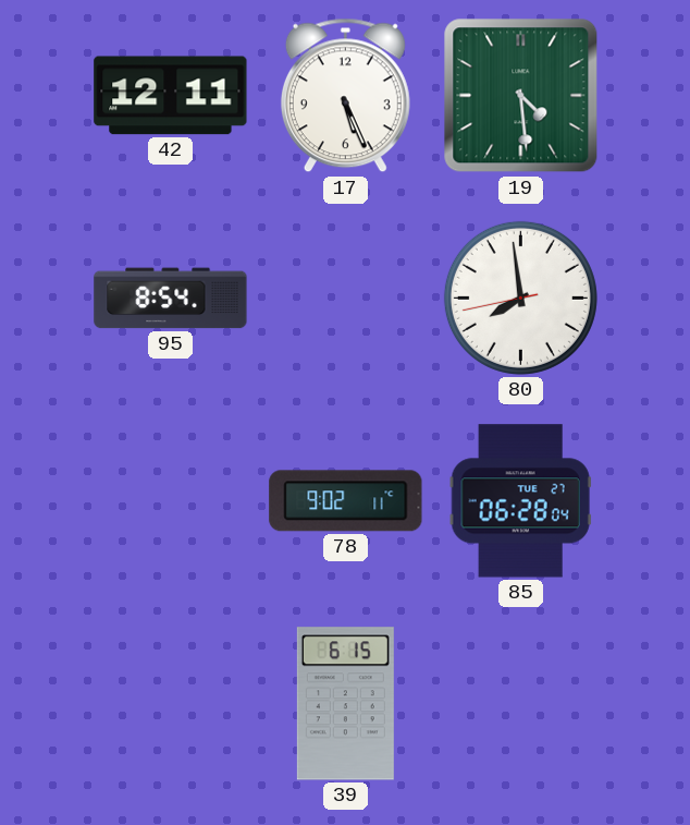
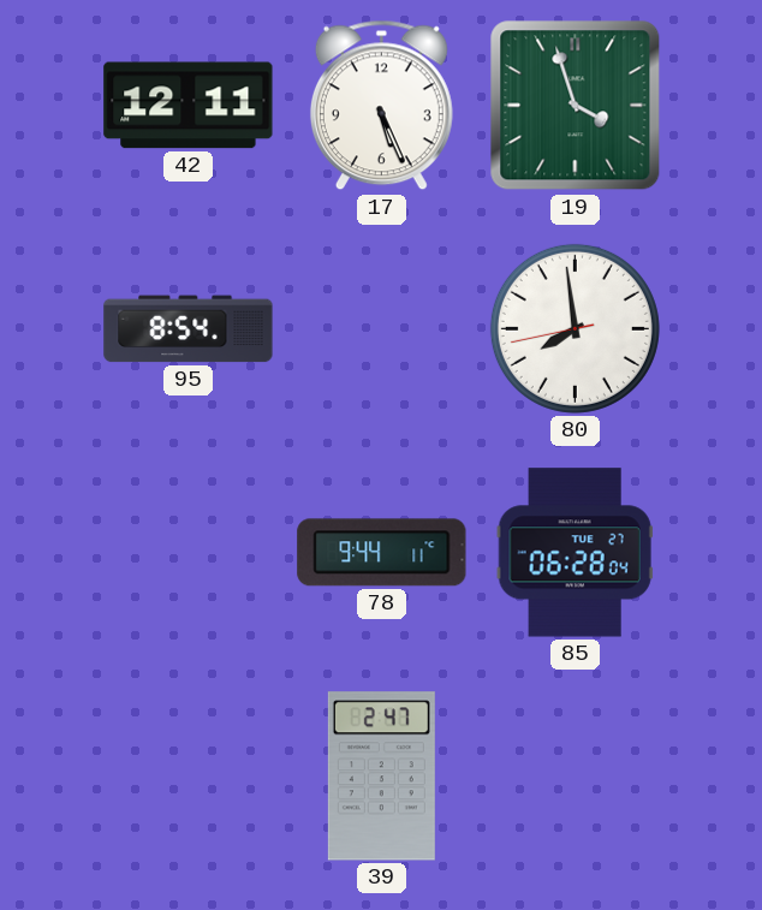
19: 4:29 -> 3:57
78: 9:02 -> 9:44
39: 6:15 -> 2:47
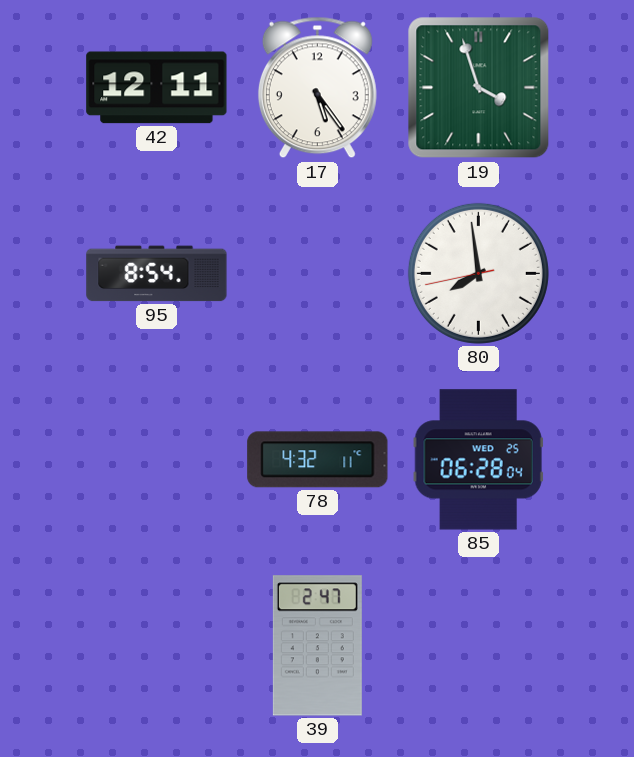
17: 5:26 -> 5:24
78: 9:44 -> 4:32
85 date: TUE 27 -> WED 25
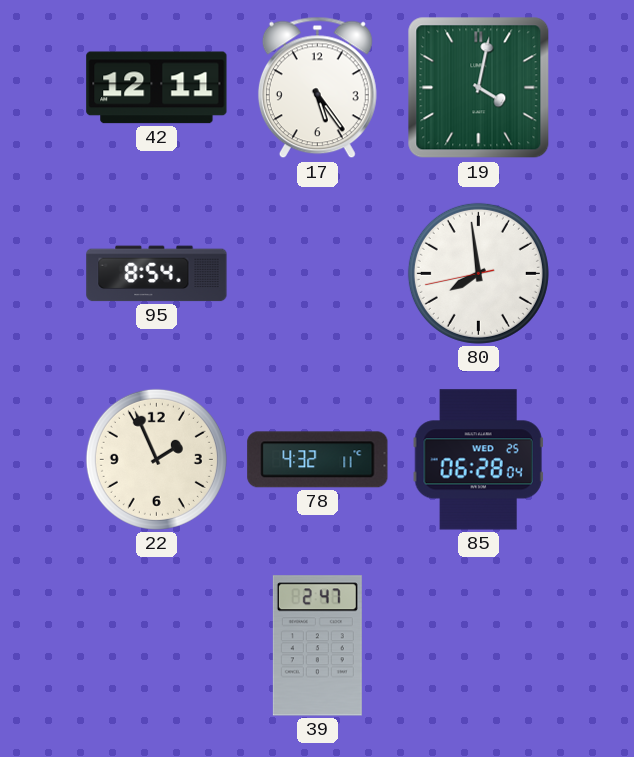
19: 3:57 -> 4:02
22: none -> 1:56
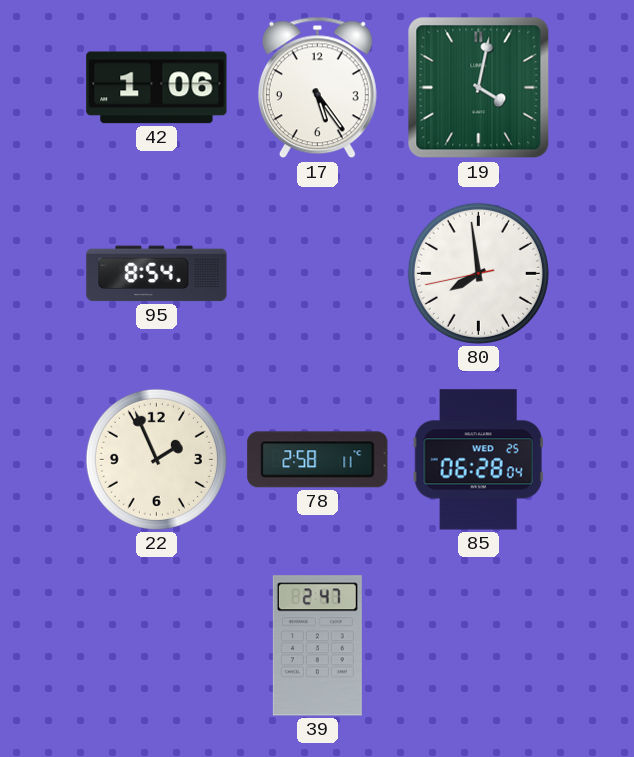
42: 12:11 -> 1:06
78: 4:32 -> 2:58
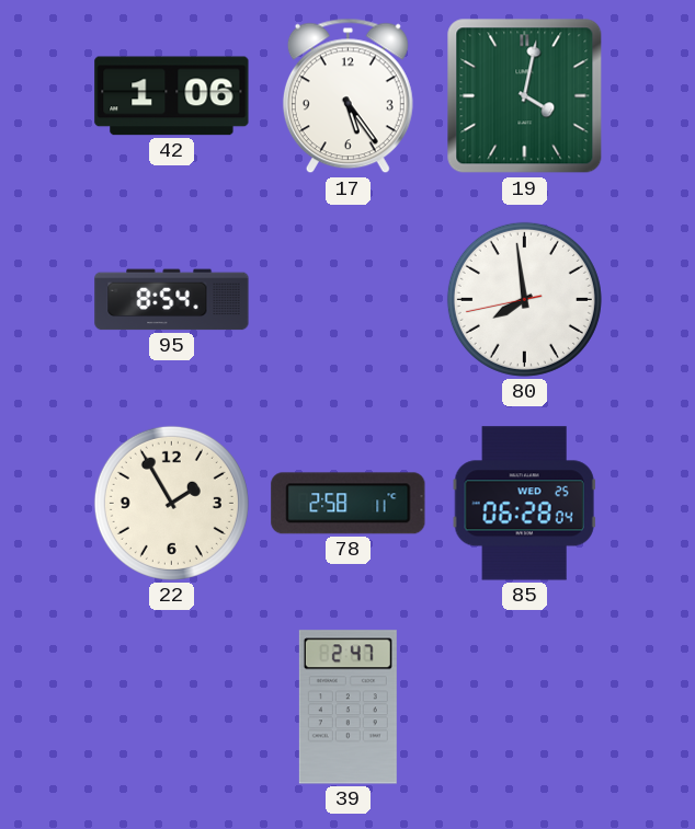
22: 1:56 -> 1:55
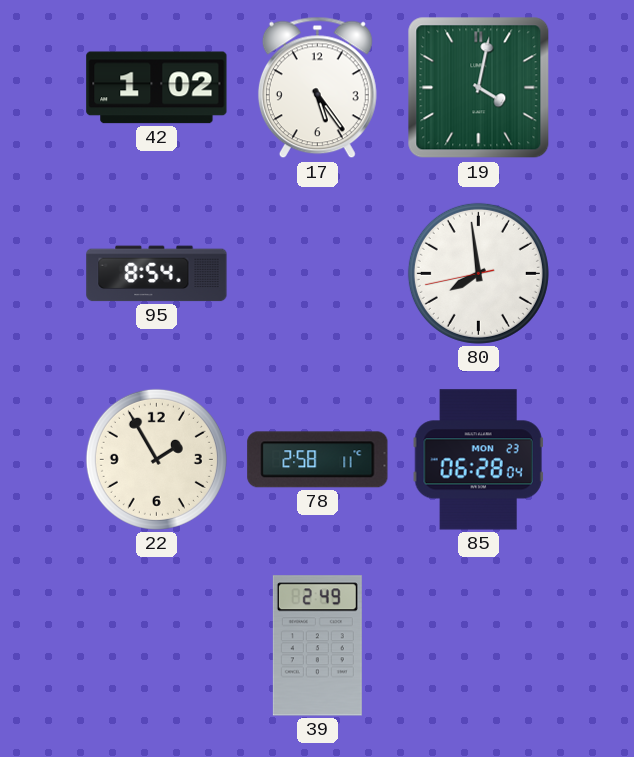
42: 1:06 -> 1:02
85 date: WED 25 -> MON 23
39: 2:47 -> 2:49
